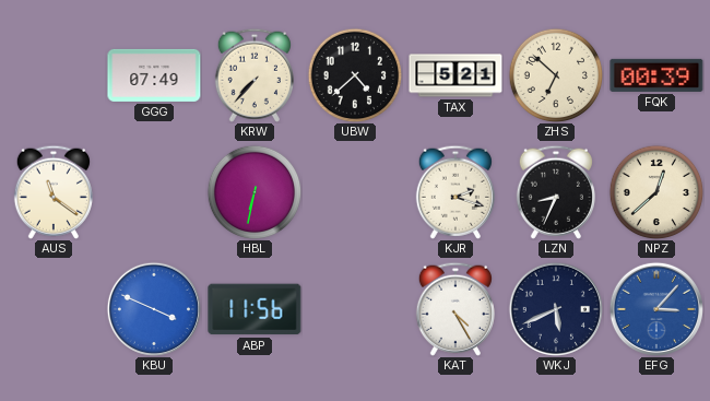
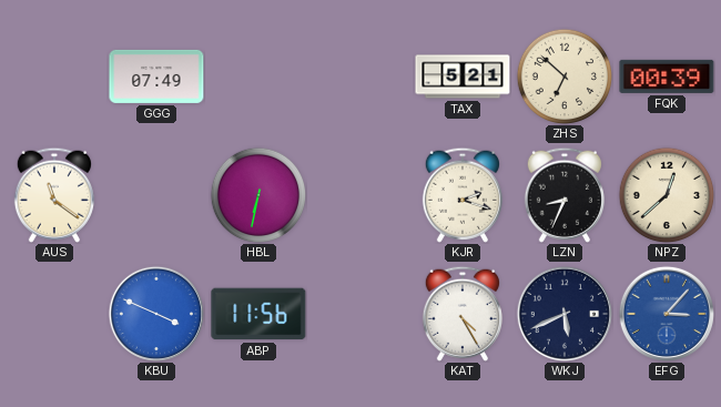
KRW: 7:37 -> none
UBW: 4:38 -> none
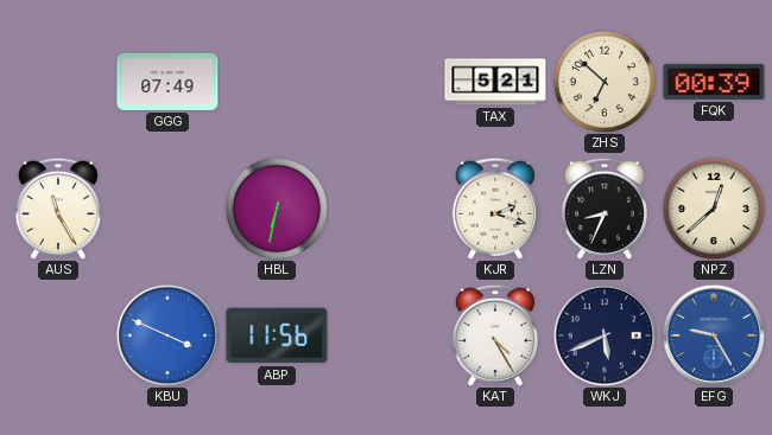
AUS: 11:21 -> 11:25
EFG: 3:07 -> 9:25
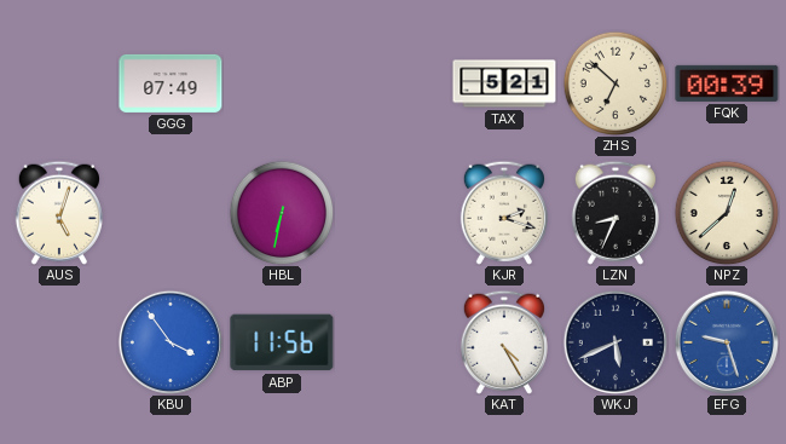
AUS: 11:25 -> 5:03
KBU: 3:49 -> 3:54
EFG: 9:25 -> 9:27
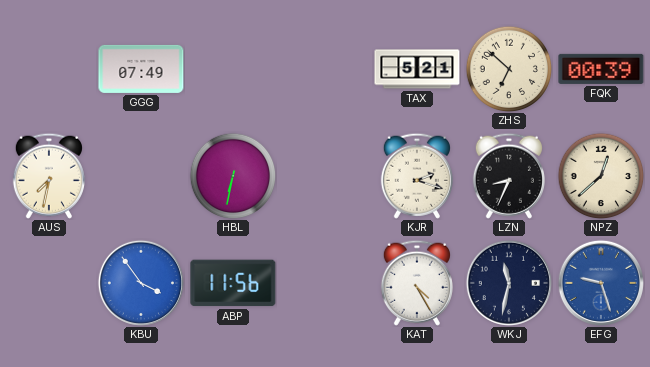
AUS: 5:03 -> 7:32
WKJ: 5:41 -> 11:32
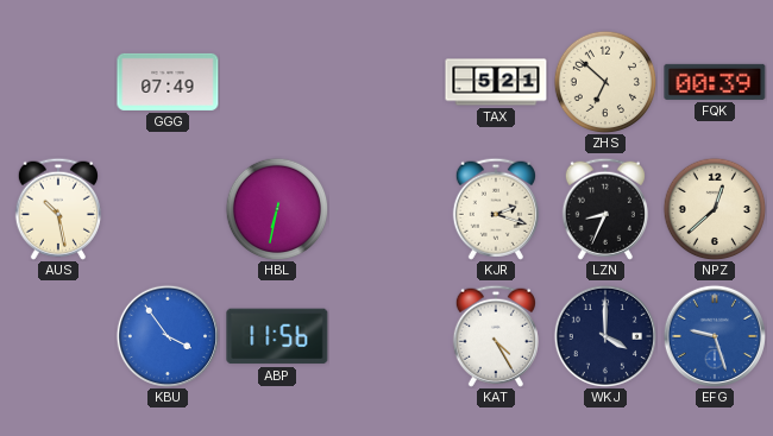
AUS: 7:32 -> 10:28
WKJ: 11:32 -> 4:00
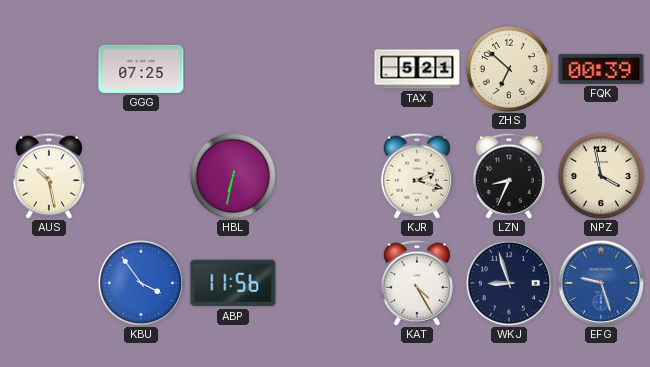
GGG: 07:49 -> 07:25
NPZ: 12:38 -> 3:58
WKJ: 4:00 -> 8:57
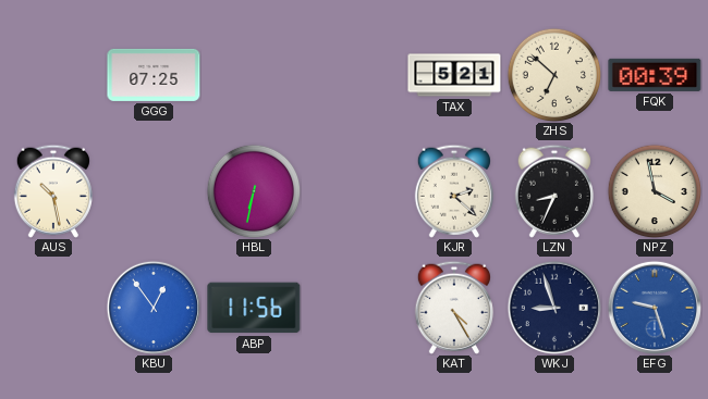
KJR: 2:18 -> 2:22
KBU: 3:54 -> 12:54
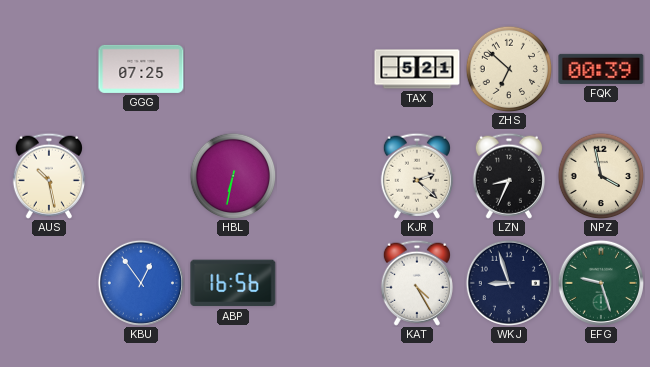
ABP: 11:56 -> 16:56
EFG dial: blue -> green
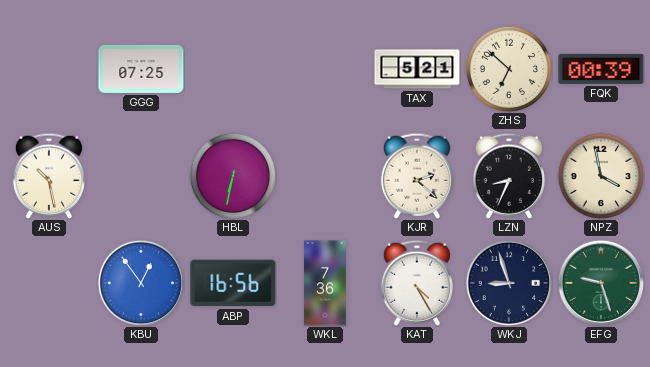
WKL: none -> 7:36
